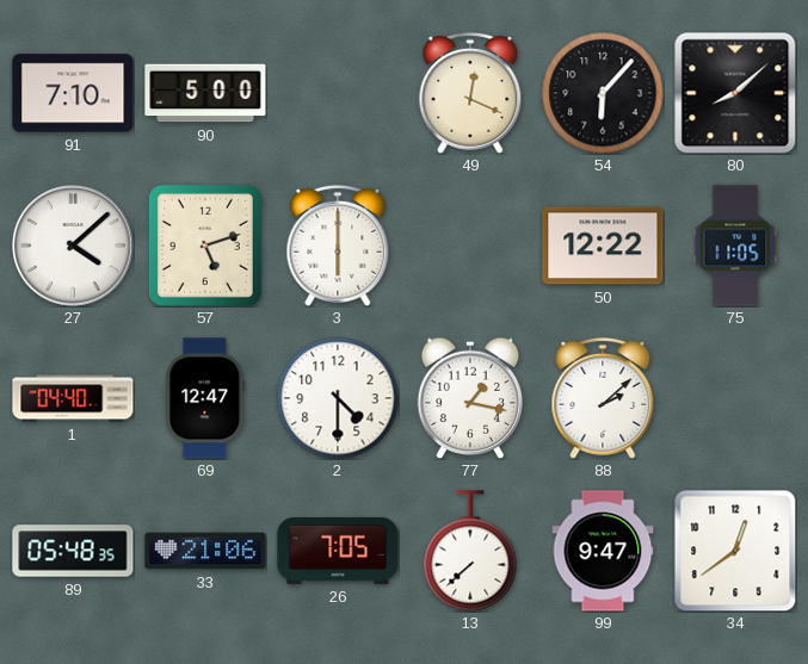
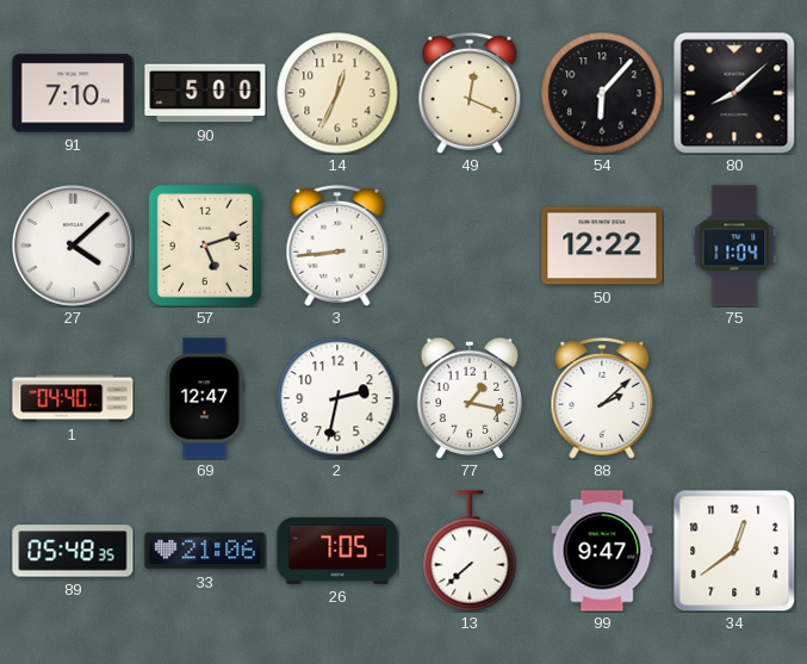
14: none -> 12:34
3: 6:00 -> 8:44
75: 11:05 -> 11:04
2: 4:30 -> 2:32
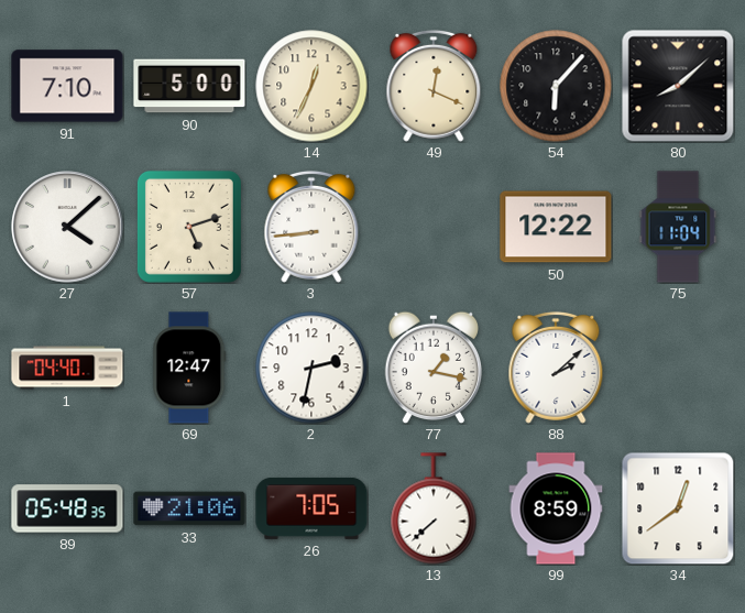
99: 9:47 -> 8:59
